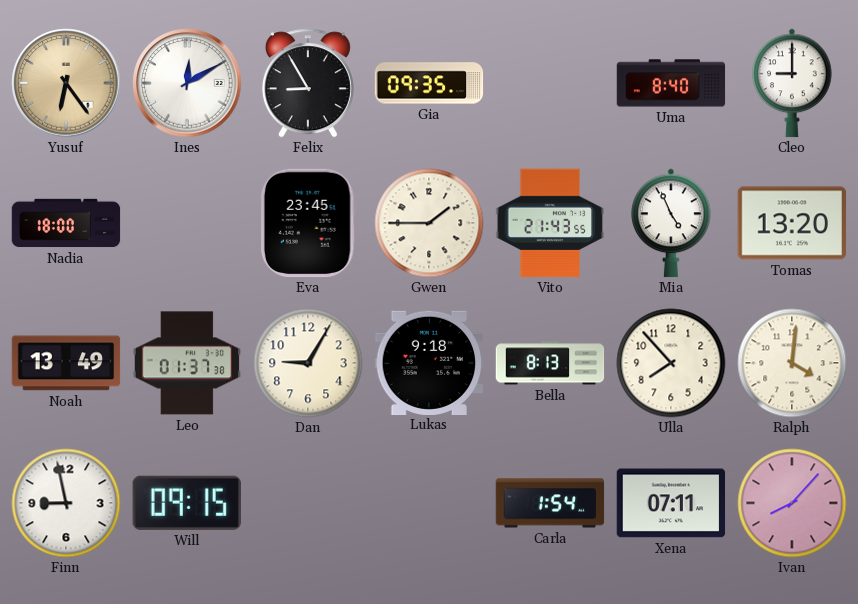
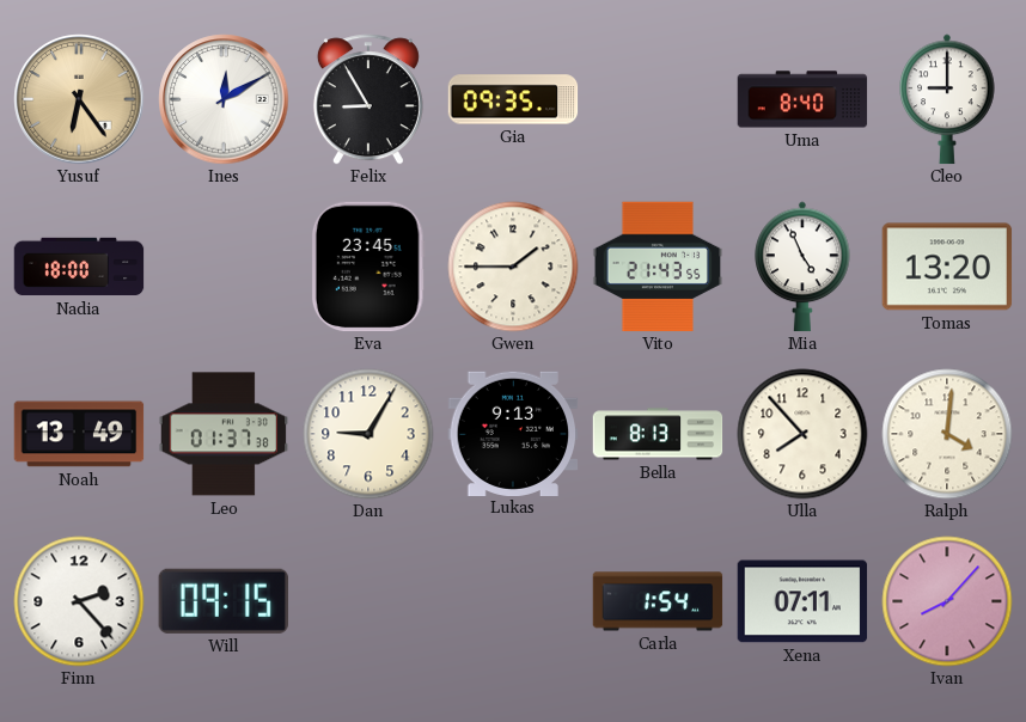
Lukas: 9:18 -> 9:13
Finn: 8:58 -> 2:23
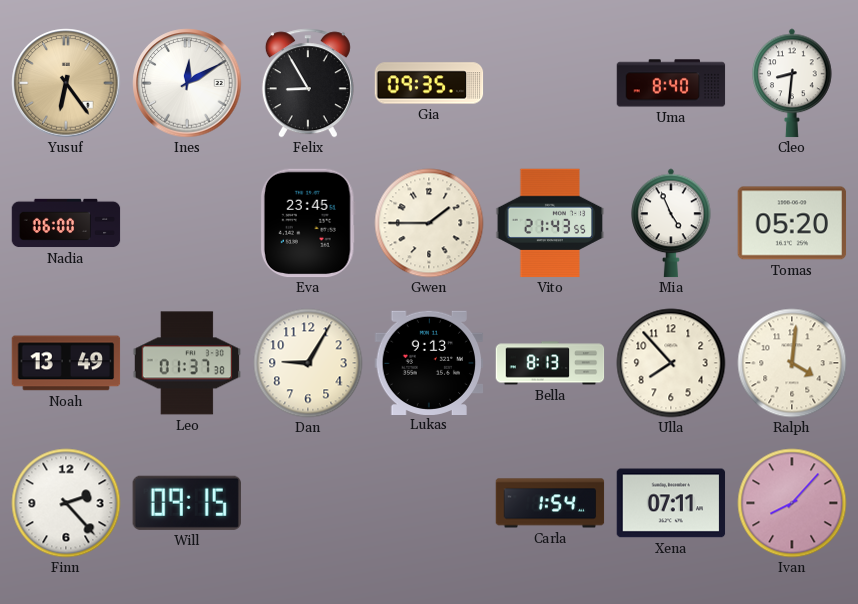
Cleo: 9:00 -> 8:31
Nadia: 18:00 -> 06:00
Tomas: 13:20 -> 05:20
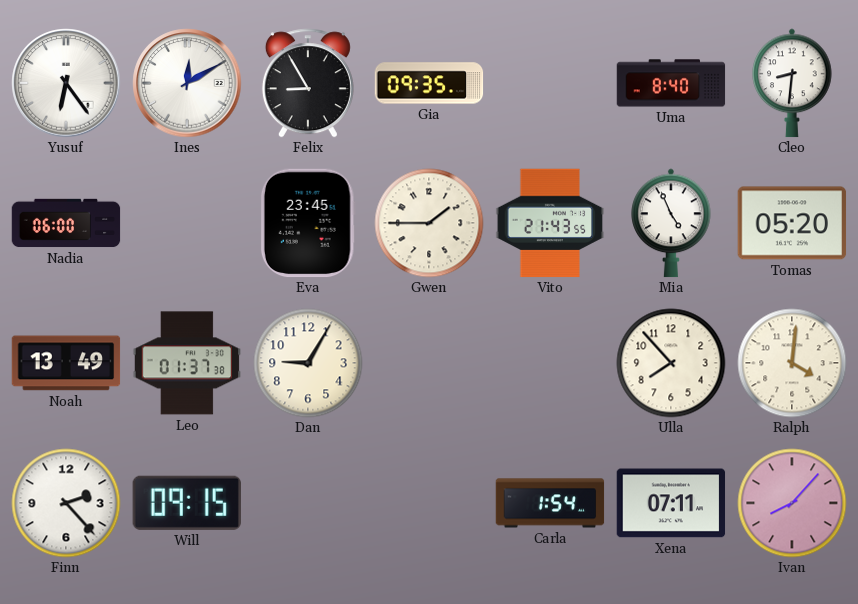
Yusuf dial: champagne -> white
Lukas: 9:13 -> none
Bella: 8:13 -> none
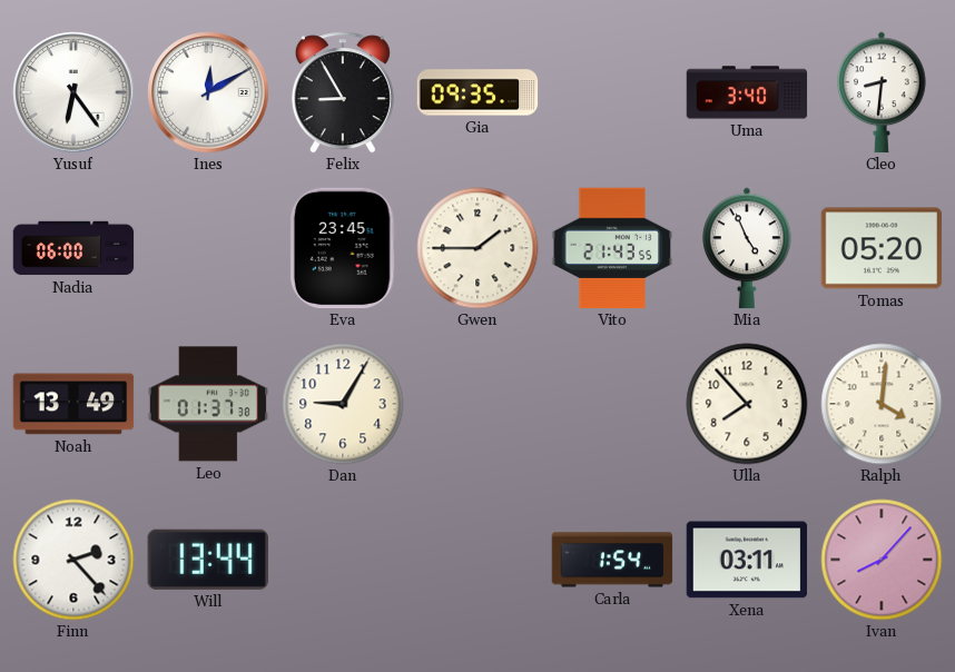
Uma: 8:40 -> 3:40
Will: 09:15 -> 13:44
Xena: 07:11 -> 03:11
